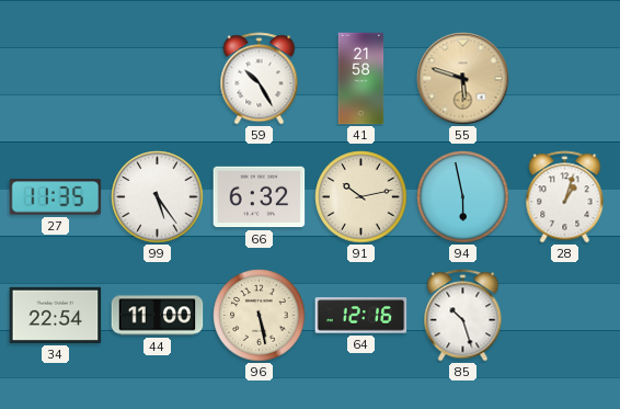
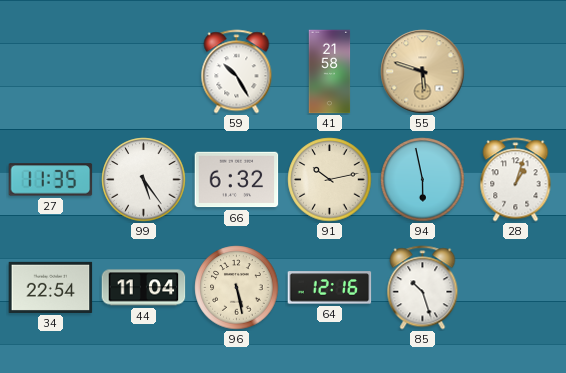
44: 11:00 -> 11:04
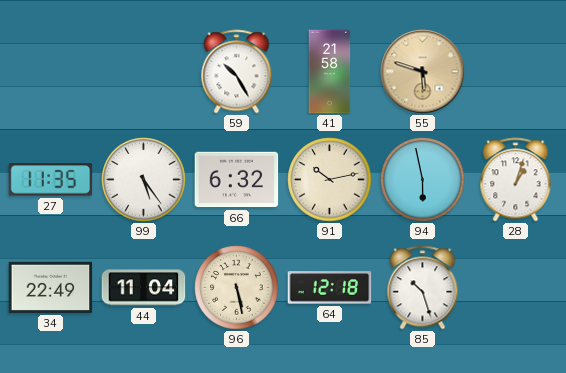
34: 22:54 -> 22:49
64: 12:16 -> 12:18
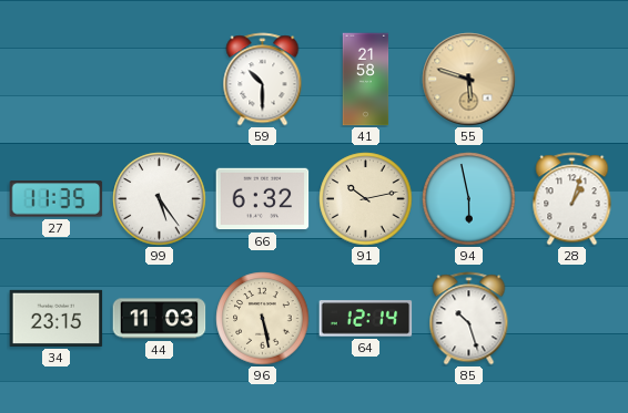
59: 10:25 -> 10:30
34: 22:49 -> 23:15
44: 11:04 -> 11:03
64: 12:18 -> 12:14
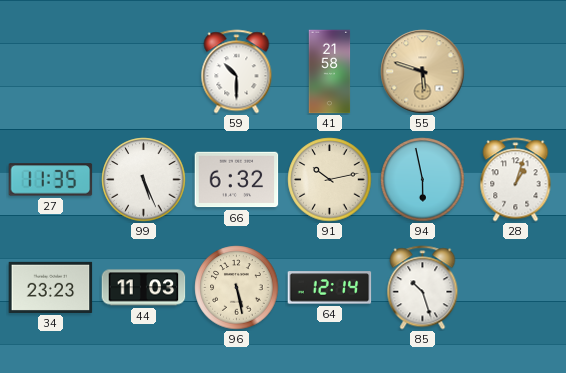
99: 5:24 -> 5:26
34: 23:15 -> 23:23
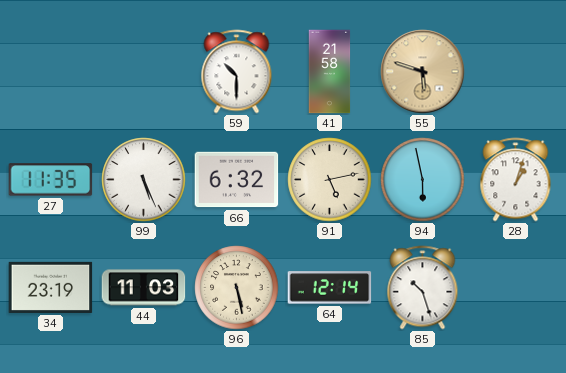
91: 10:13 -> 5:13
34: 23:23 -> 23:19
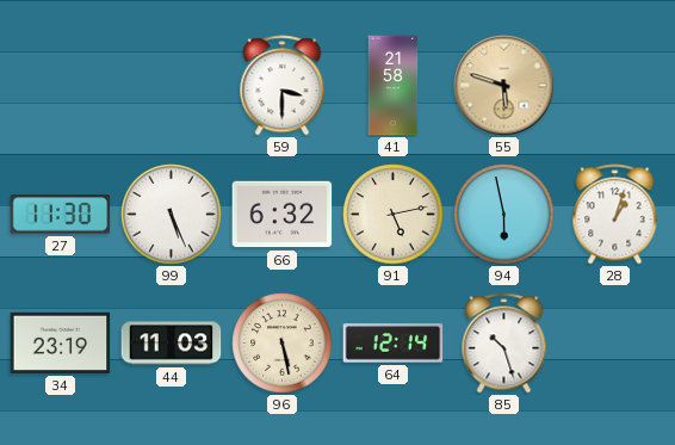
59: 10:30 -> 3:30
27: 11:35 -> 11:30
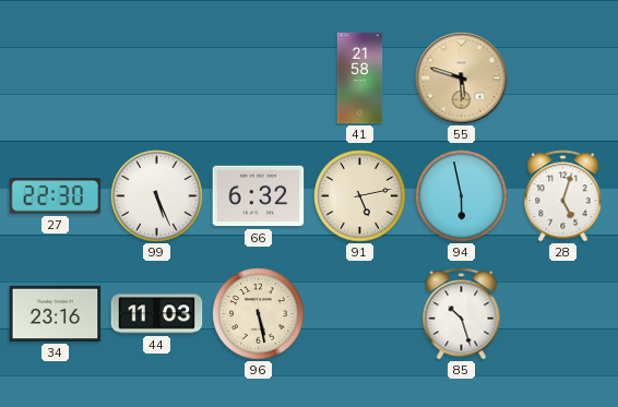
59: 3:30 -> none
27: 11:30 -> 22:30
28: 1:03 -> 5:03
34: 23:19 -> 23:16
64: 12:14 -> none
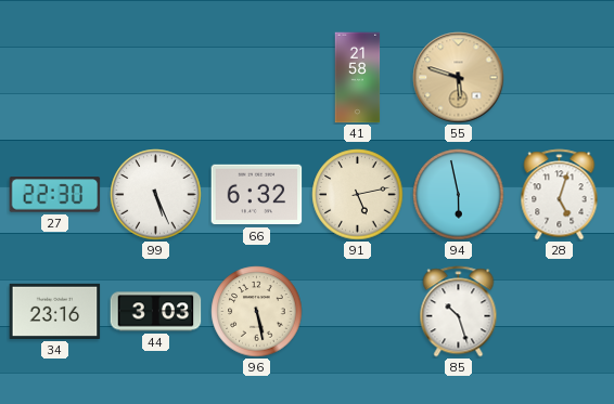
44: 11:03 -> 3:03
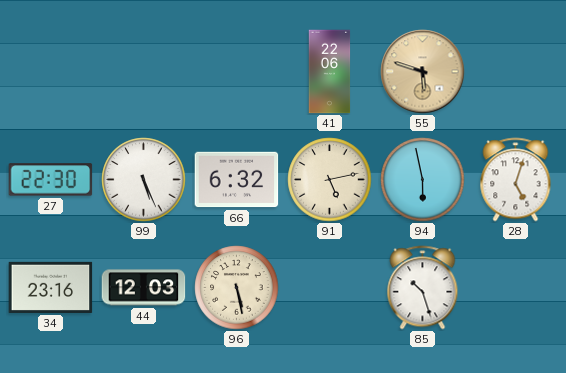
41: 21:58 -> 22:06
44: 3:03 -> 12:03
